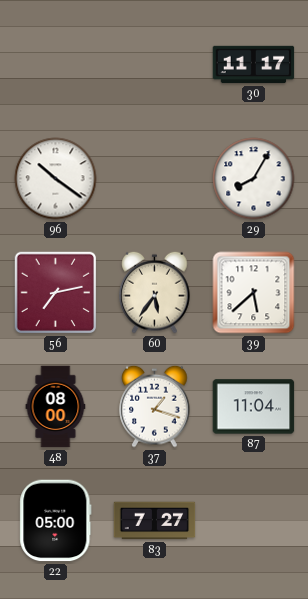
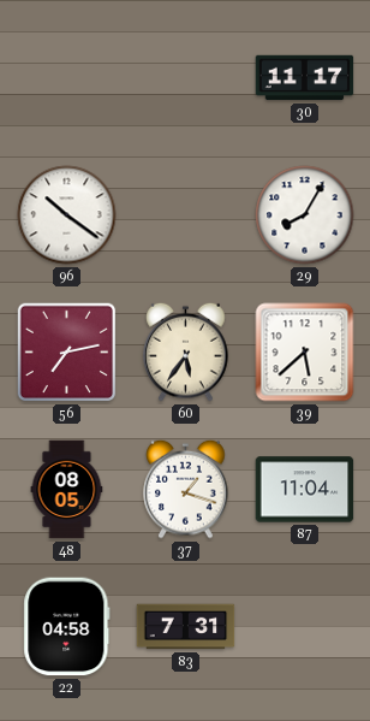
48: 08:00 -> 08:05
22: 05:00 -> 04:58
83: 7:27 -> 7:31
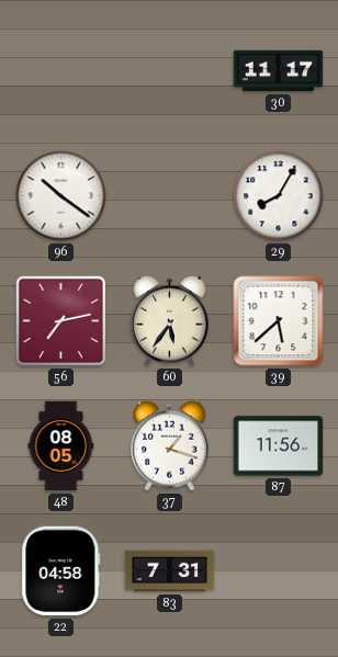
87: 11:04 -> 11:56
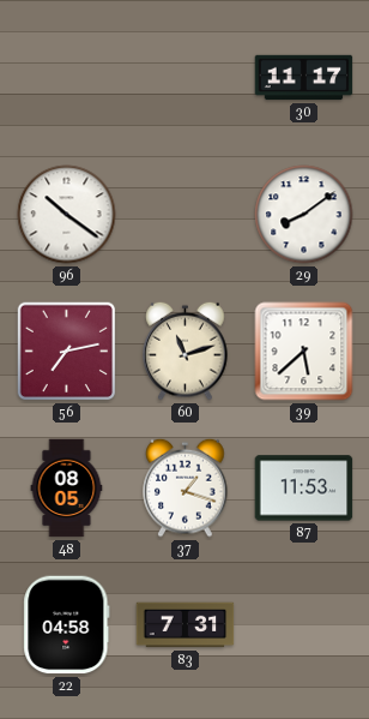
29: 8:05 -> 8:09
60: 5:36 -> 11:12
87: 11:56 -> 11:53
